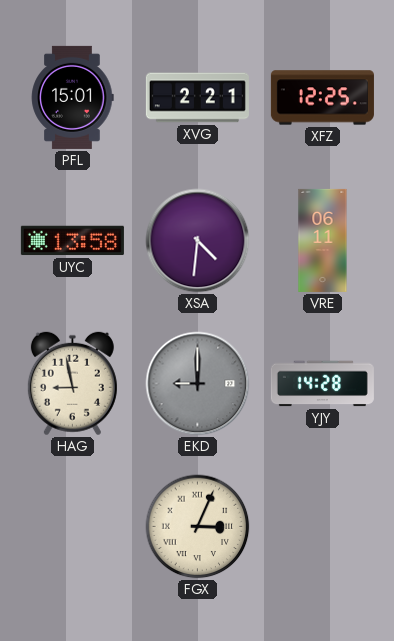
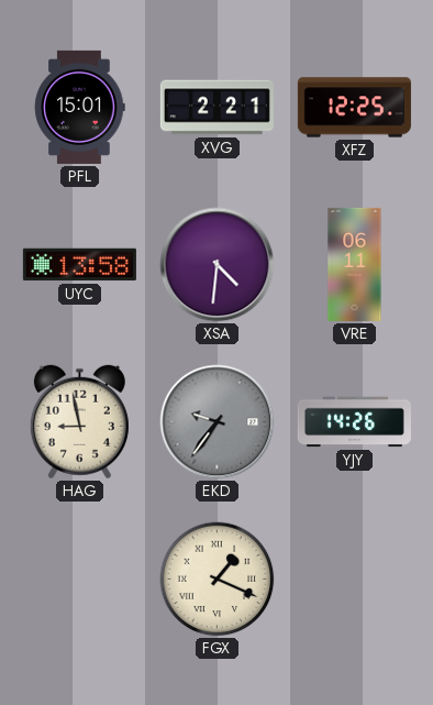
EKD: 9:00 -> 9:36
YJY: 14:28 -> 14:26
FGX: 3:04 -> 1:19
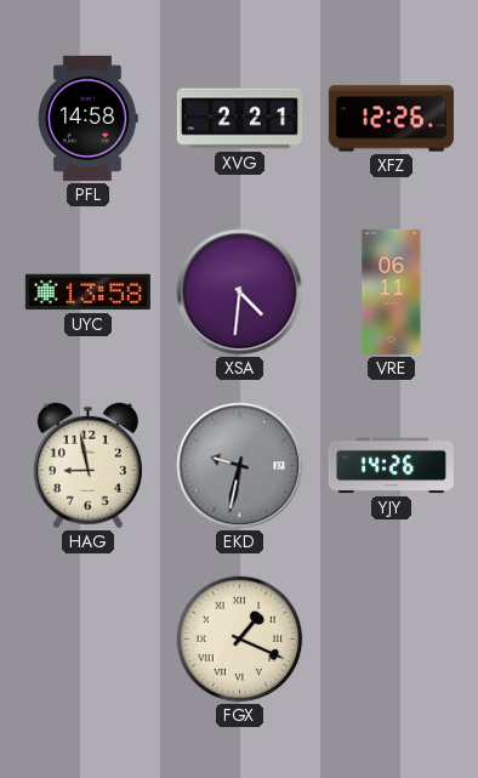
PFL: 15:01 -> 14:58
XFZ: 12:25 -> 12:26
EKD: 9:36 -> 9:32
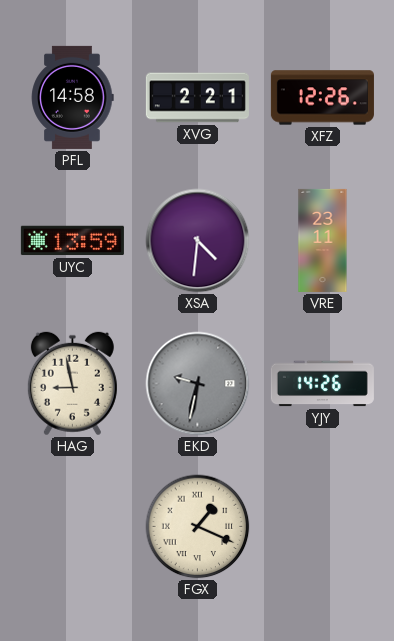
UYC: 13:58 -> 13:59
VRE: 06:11 -> 23:11
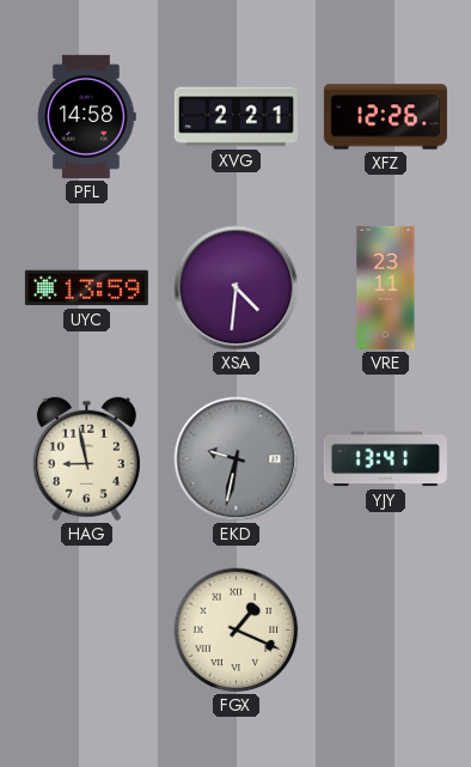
YJY: 14:26 -> 13:41
